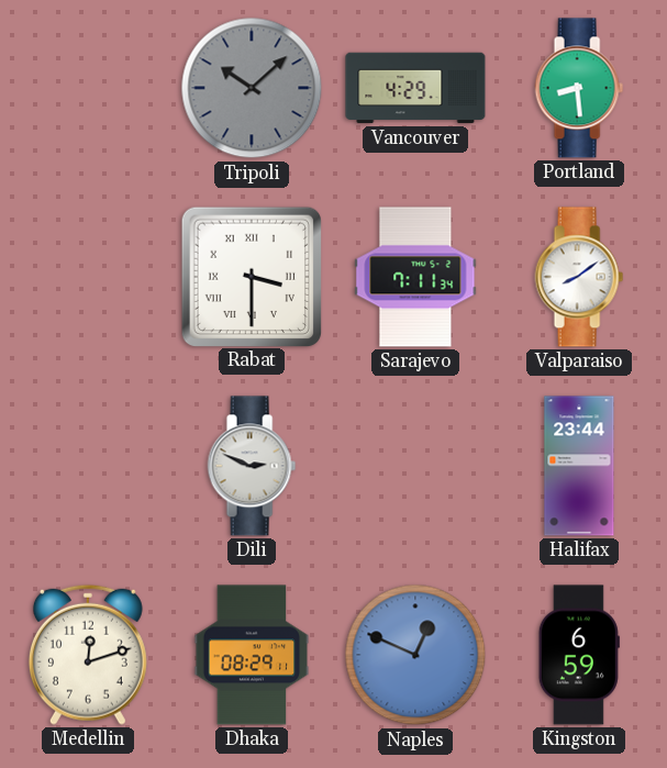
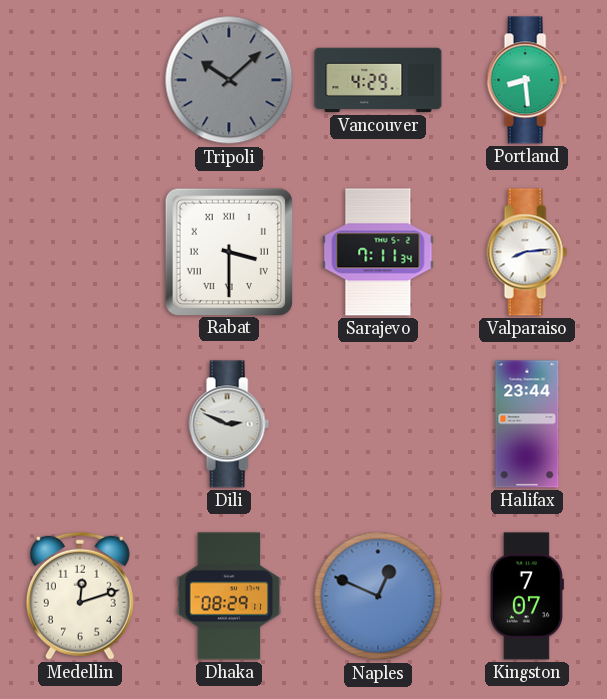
Valparaiso: 8:09 -> 8:14
Kingston: 6:59 -> 7:07
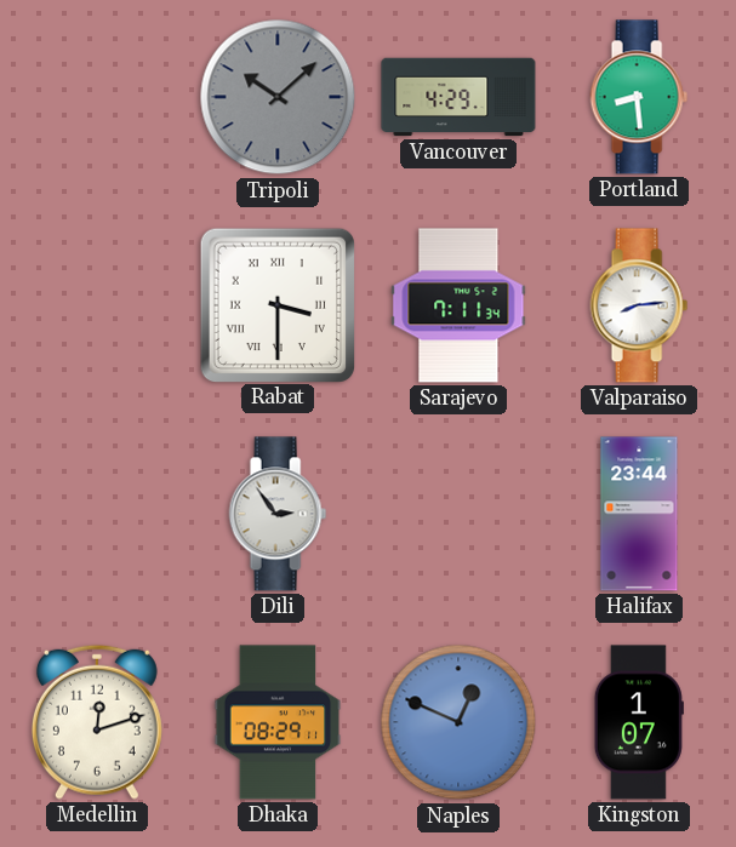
Dili: 2:49 -> 2:54
Kingston: 7:07 -> 1:07
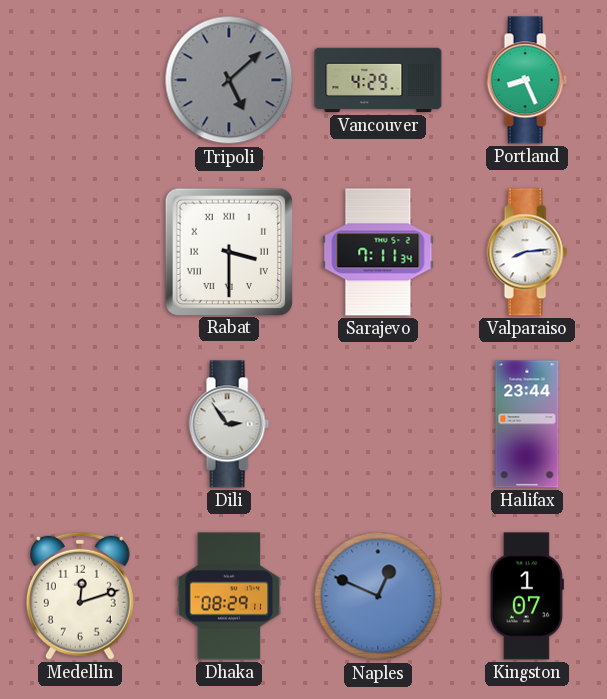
Tripoli: 10:08 -> 5:08
Portland: 8:29 -> 8:26
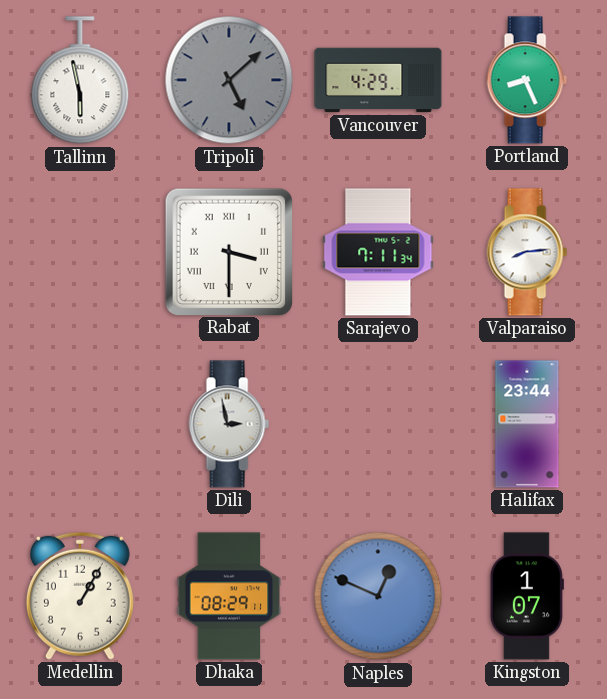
Tallinn: none -> 5:58
Dili: 2:54 -> 2:58
Medellin: 12:12 -> 1:05
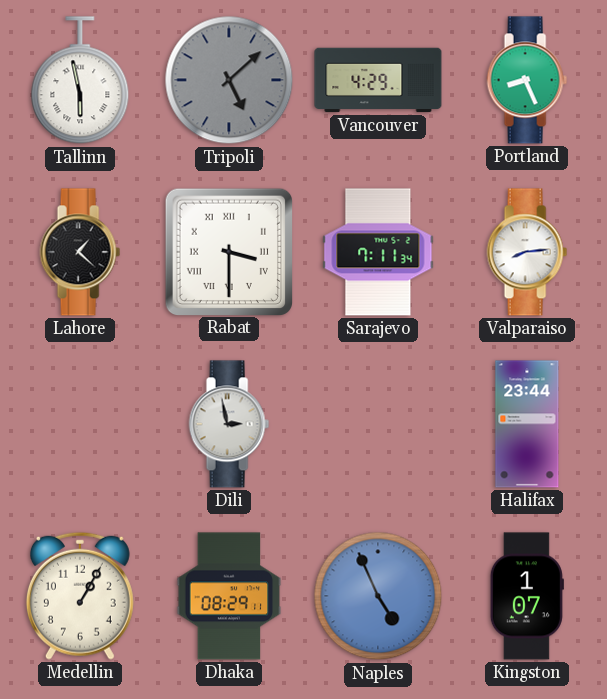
Lahore: none -> 1:22
Naples: 12:49 -> 4:56
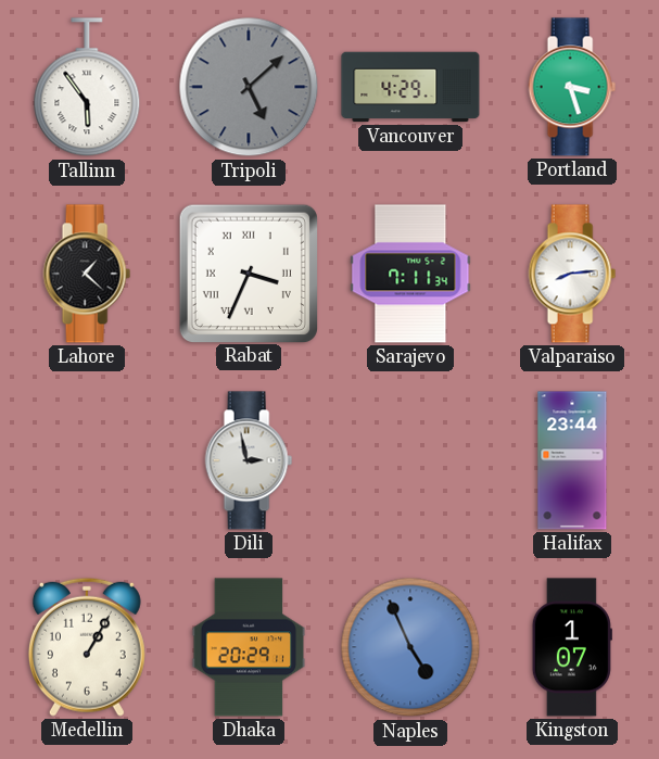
Tallinn: 5:58 -> 5:54
Portland: 8:26 -> 3:27
Rabat: 3:30 -> 3:34
Dhaka: 08:29 -> 20:29
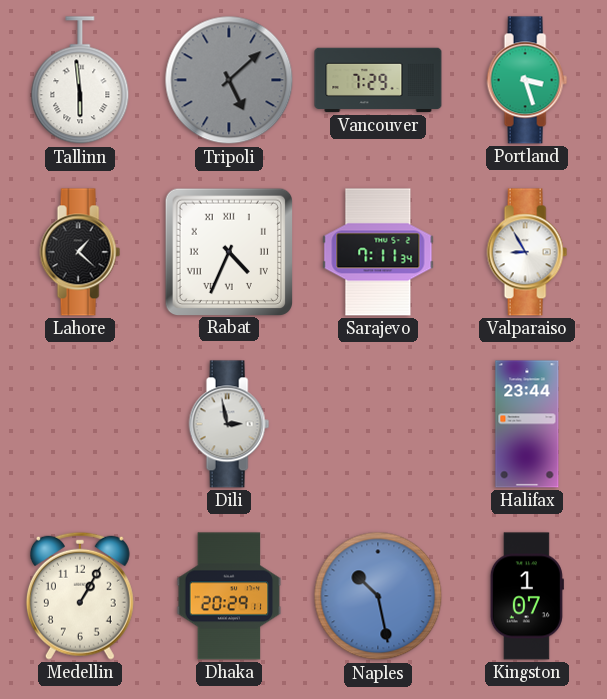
Tallinn: 5:54 -> 5:59
Vancouver: 4:29 -> 7:29
Rabat: 3:34 -> 4:34
Valparaiso: 8:14 -> 8:55
Naples: 4:56 -> 10:28
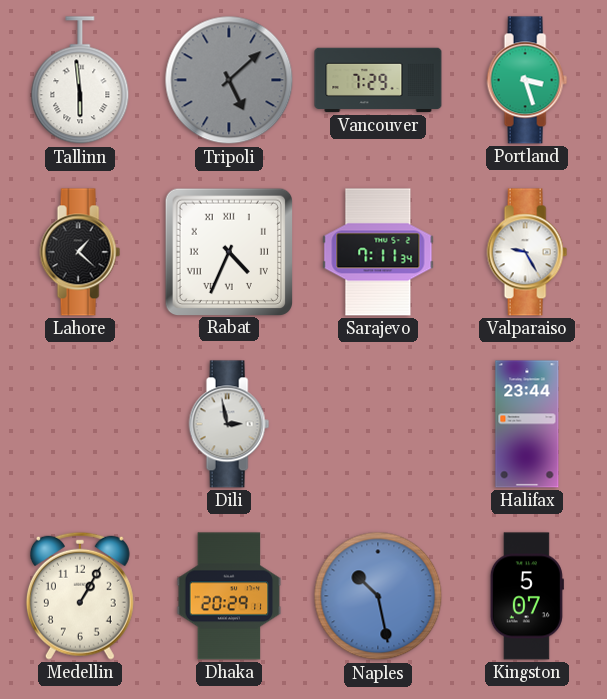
Valparaiso: 8:55 -> 9:25
Kingston: 1:07 -> 5:07
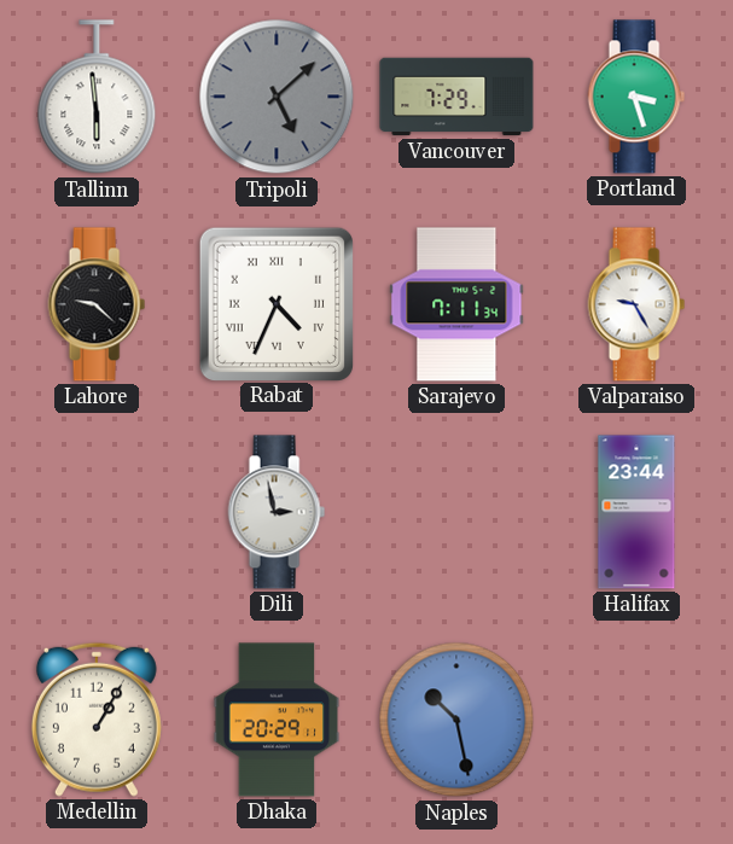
Lahore: 1:22 -> 9:22
Kingston: 5:07 -> none
